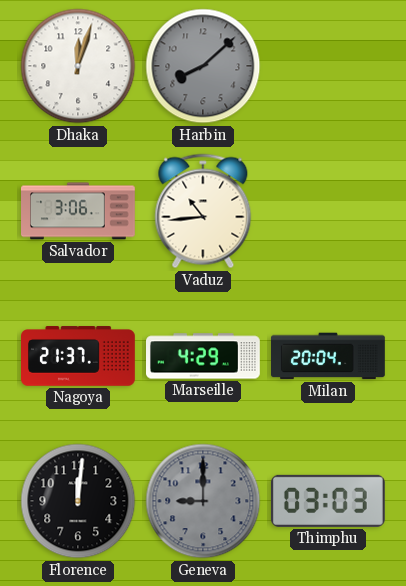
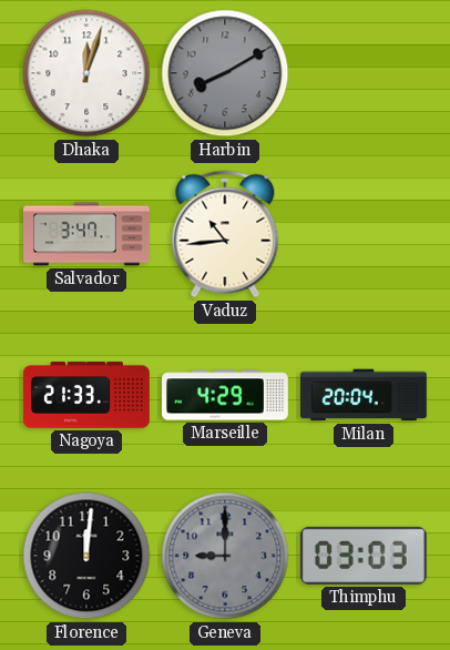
Harbin: 8:08 -> 8:10
Salvador: 3:06 -> 3:47
Nagoya: 21:37 -> 21:33
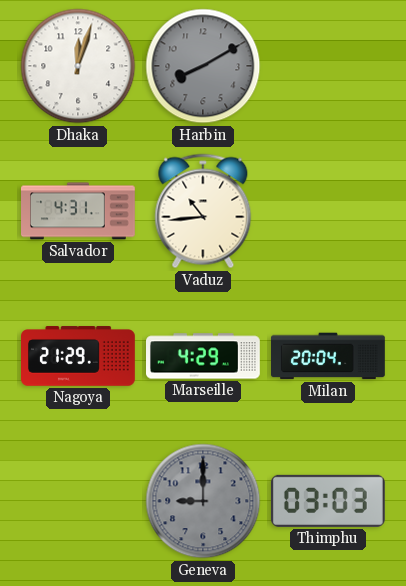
Salvador: 3:47 -> 4:31
Nagoya: 21:33 -> 21:29
Florence: 12:01 -> none
